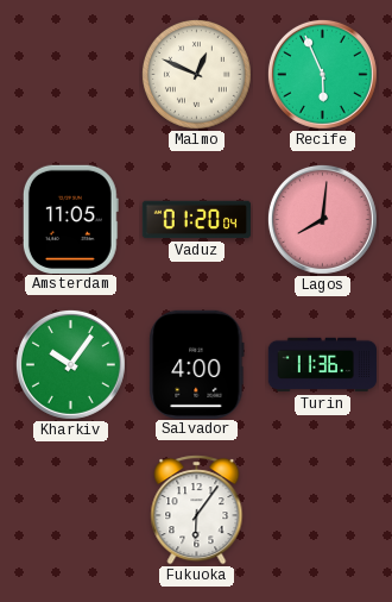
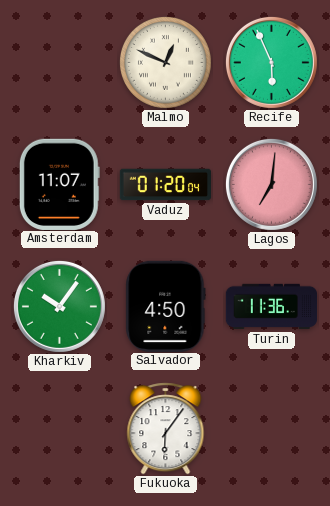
Amsterdam: 11:05 -> 11:07
Lagos: 8:01 -> 7:01
Salvador: 4:00 -> 4:50
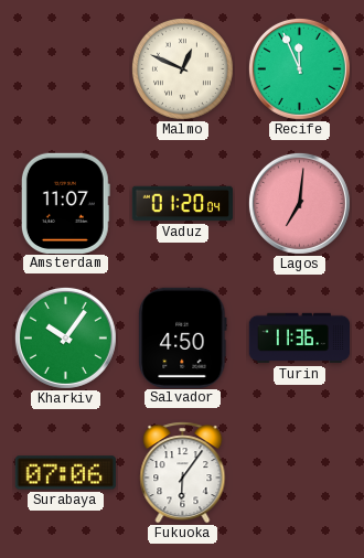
Recife: 5:56 -> 11:56
Surabaya: none -> 07:06
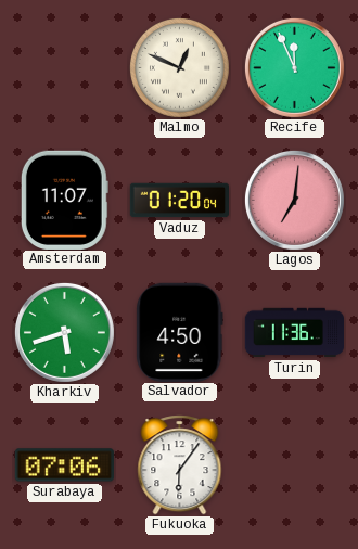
Kharkiv: 10:06 -> 5:42
